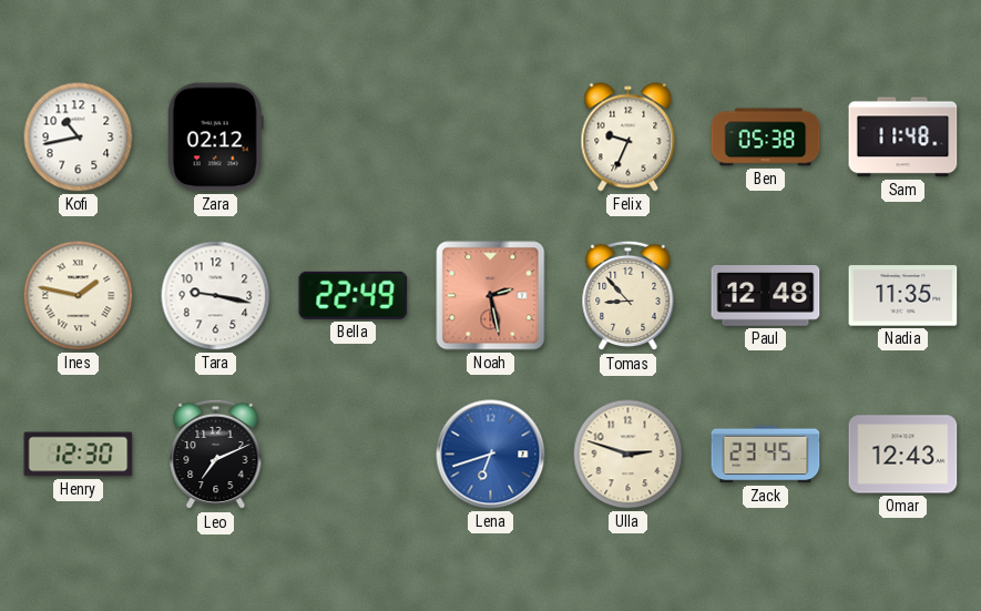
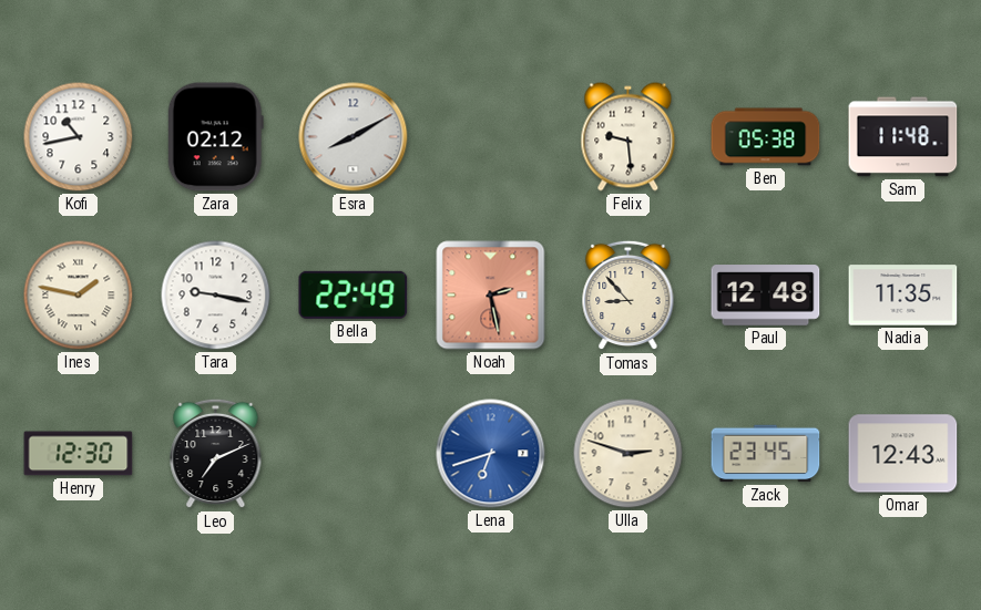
Esra: none -> 8:10
Felix: 9:34 -> 9:29
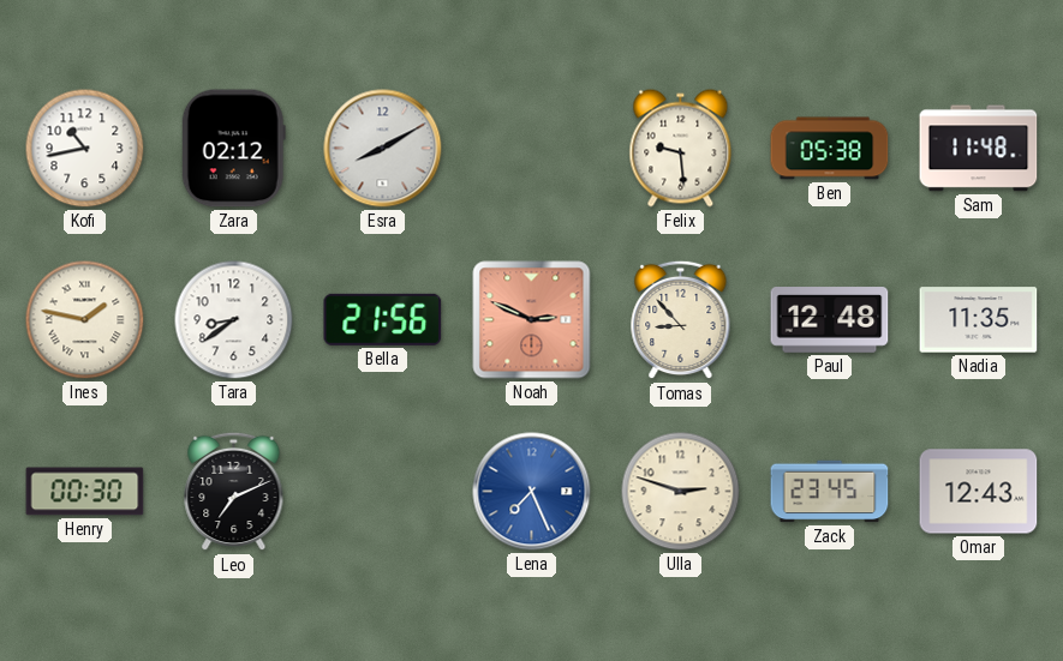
Tara: 9:17 -> 8:39
Bella: 22:49 -> 21:56
Noah: 2:28 -> 2:49
Henry: 12:30 -> 00:30
Lena: 6:42 -> 7:26
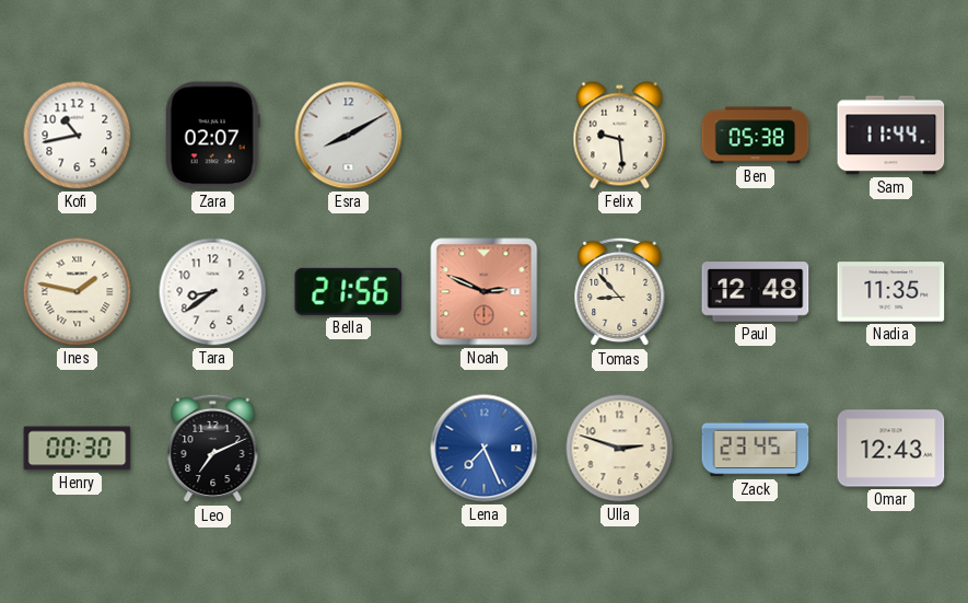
Zara: 02:12 -> 02:07
Sam: 11:48 -> 11:44
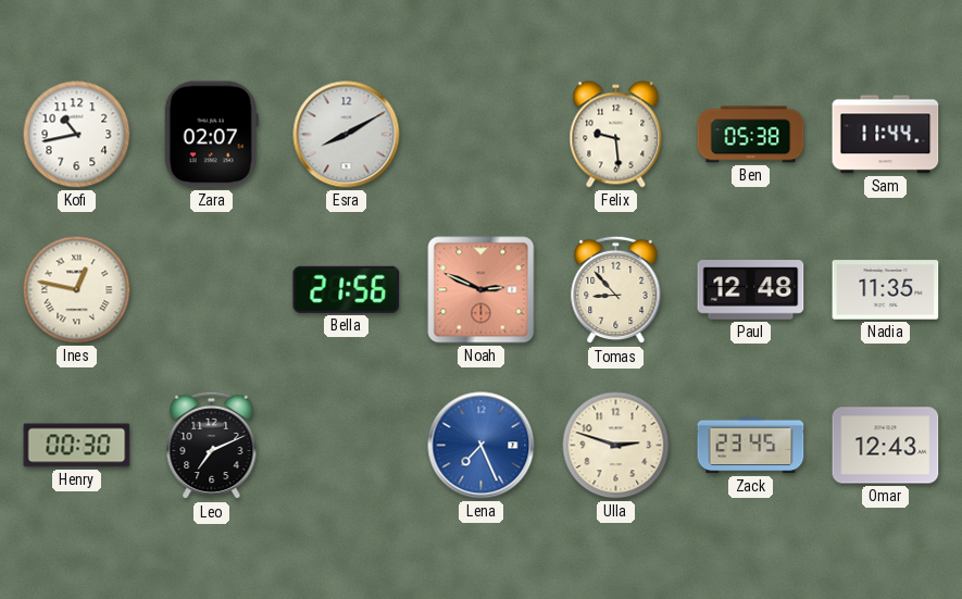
Ines: 1:47 -> 12:47
Tara: 8:39 -> none
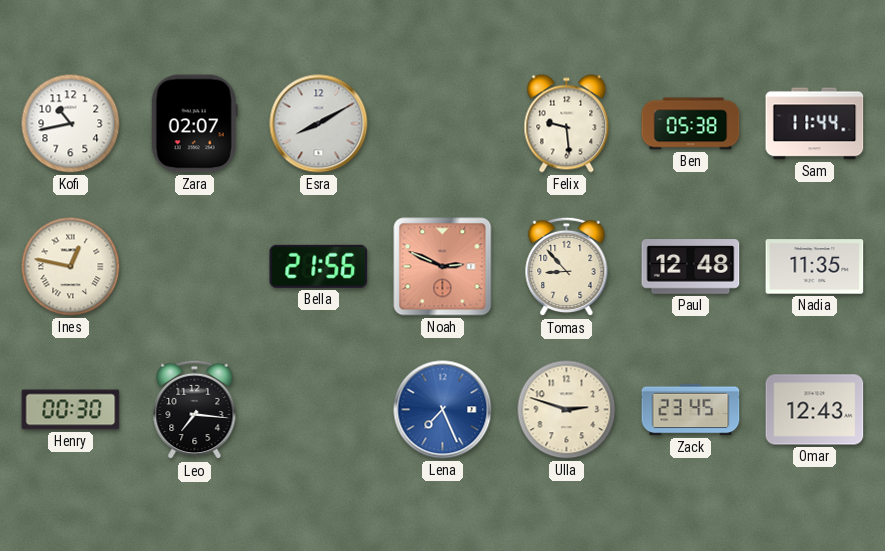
Leo: 7:11 -> 7:16
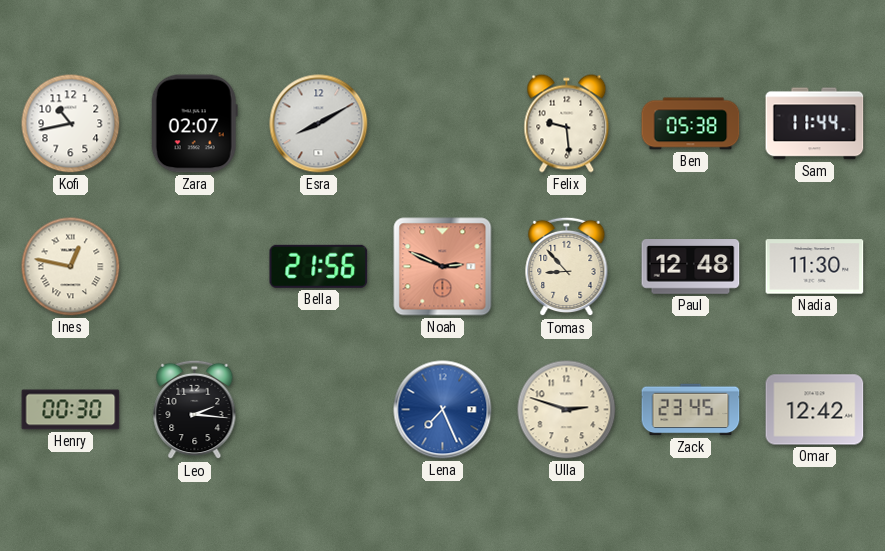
Nadia: 11:35 -> 11:30
Leo: 7:16 -> 2:16
Omar: 12:43 -> 12:42
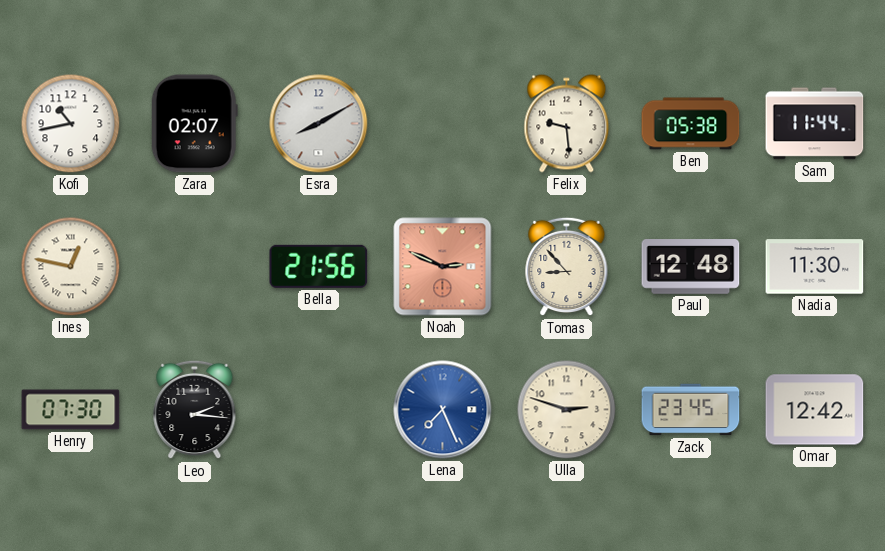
Henry: 00:30 -> 07:30
